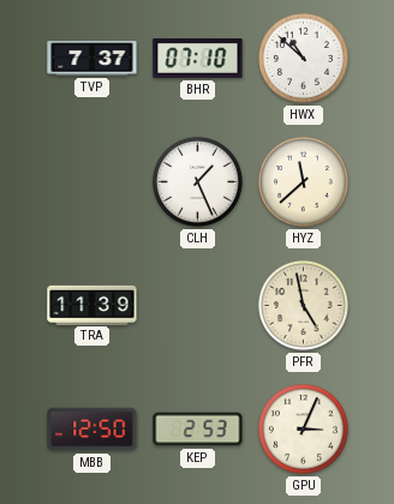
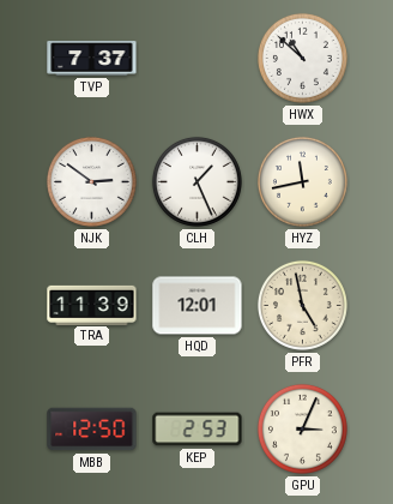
BHR: 07:10 -> none
NJK: none -> 2:51
HYZ: 11:38 -> 11:43
HQD: none -> 12:01
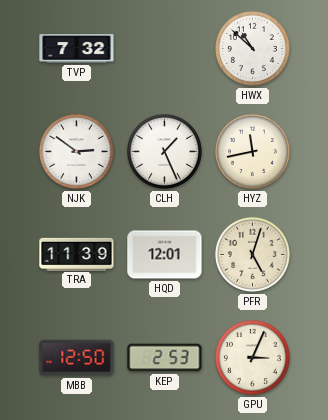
TVP: 7:37 -> 7:32
PFR: 4:58 -> 5:03
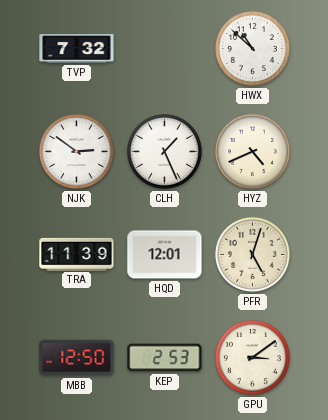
HYZ: 11:43 -> 4:41
GPU: 3:04 -> 3:09
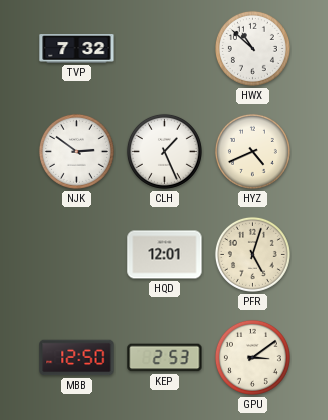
TRA: 11:39 -> none
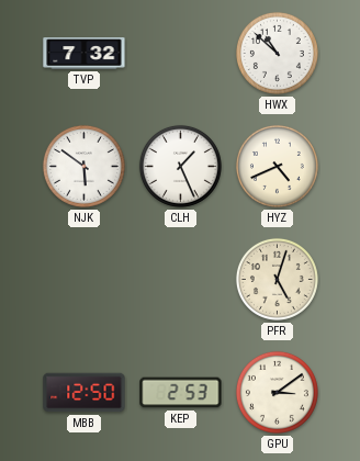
NJK: 2:51 -> 5:51
HQD: 12:01 -> none
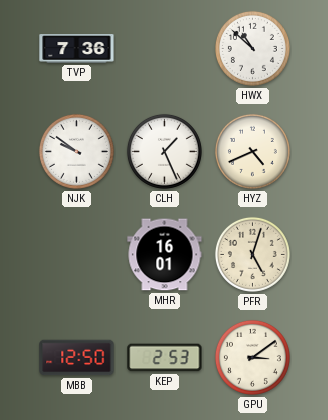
TVP: 7:32 -> 7:36
NJK: 5:51 -> 9:51
MHR: none -> 16:01
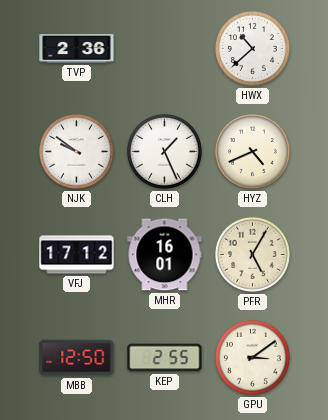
TVP: 7:36 -> 2:36
HWX: 10:52 -> 10:38
VFJ: none -> 17:12
PFR: 5:03 -> 5:05
KEP: 2:53 -> 2:55
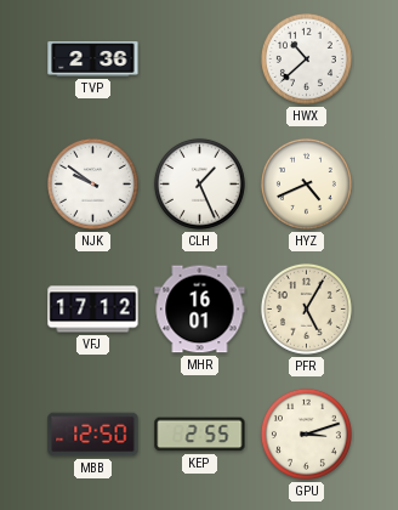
GPU: 3:09 -> 3:12
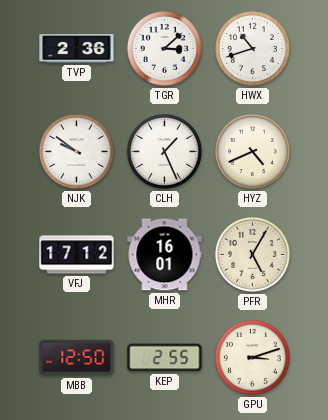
TGR: none -> 3:08
HWX: 10:38 -> 10:42
